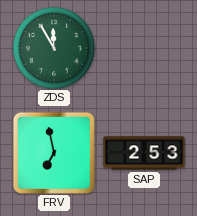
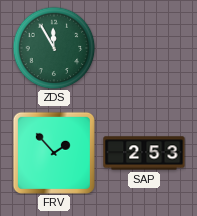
FRV: 6:58 -> 1:53
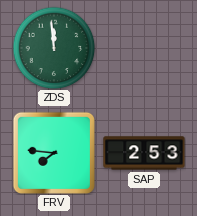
ZDS: 11:55 -> 11:59
FRV: 1:53 -> 7:46
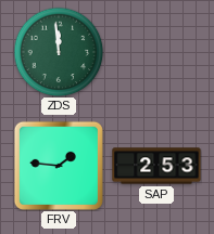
FRV: 7:46 -> 1:46
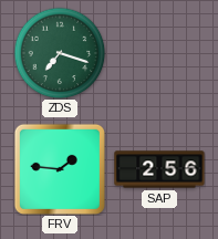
ZDS: 11:59 -> 7:18
SAP: 2:53 -> 2:56
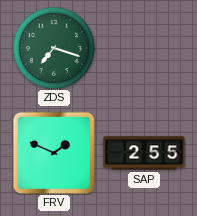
FRV: 1:46 -> 1:49
SAP: 2:56 -> 2:55
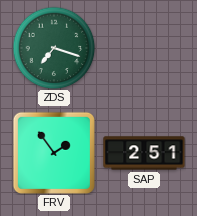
FRV: 1:49 -> 1:54
SAP: 2:55 -> 2:51
